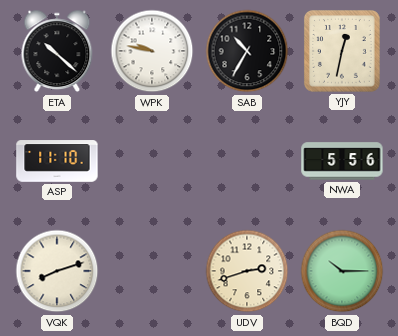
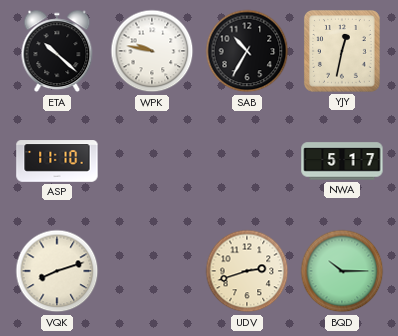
NWA: 5:56 -> 5:17
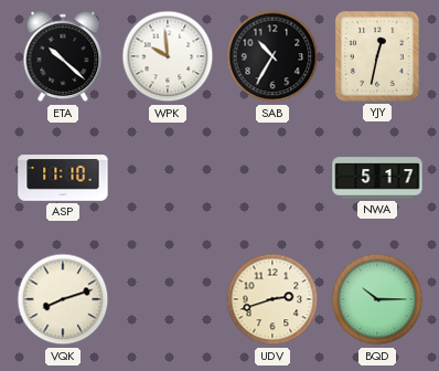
WPK: 9:47 -> 9:59
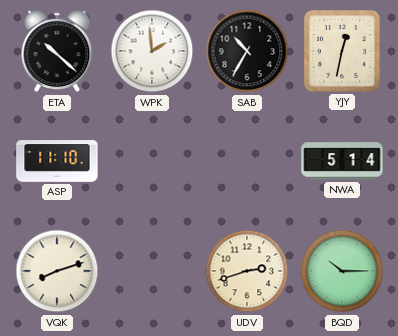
WPK: 9:59 -> 1:59
NWA: 5:17 -> 5:14
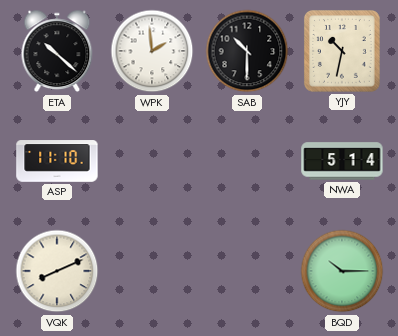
SAB: 10:35 -> 10:30
YJY: 12:32 -> 10:32
VQK: 8:12 -> 8:11
UDV: 2:42 -> none
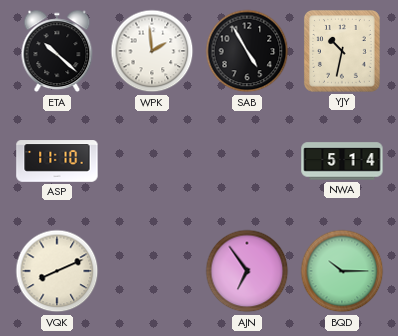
SAB: 10:30 -> 4:55
AJN: none -> 6:54
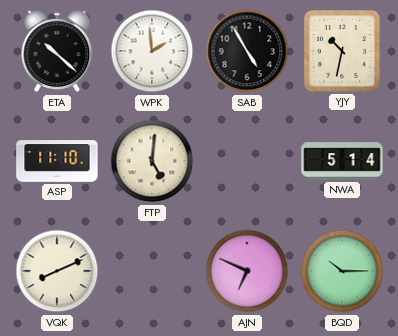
FTP: none -> 5:01
AJN: 6:54 -> 6:49
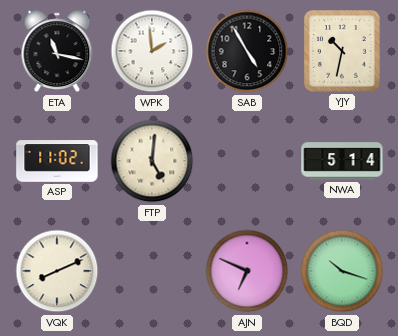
ETA: 10:22 -> 11:17
ASP: 11:10 -> 11:02
BQD: 10:15 -> 10:18
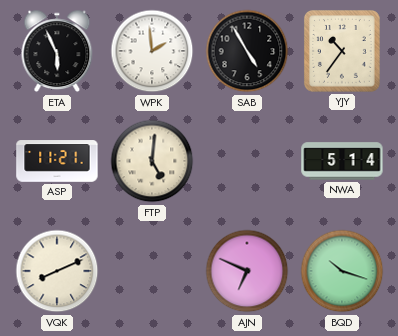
ETA: 11:17 -> 5:56
YJY: 10:32 -> 10:36
ASP: 11:02 -> 11:21
